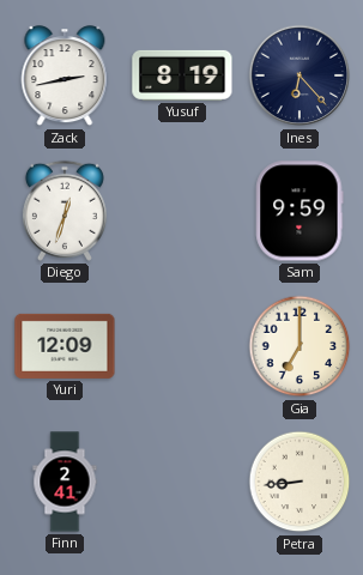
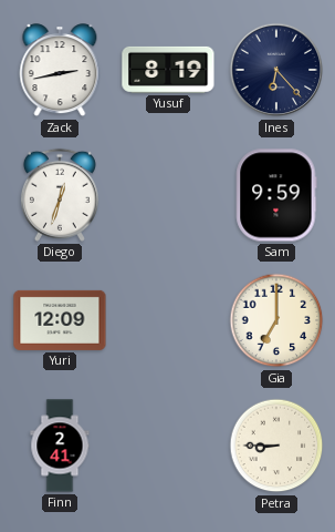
Petra: 8:44 -> 8:45
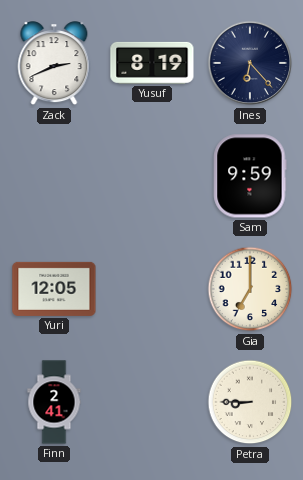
Zack: 2:43 -> 2:41
Diego: 12:33 -> none
Yuri: 12:09 -> 12:05
